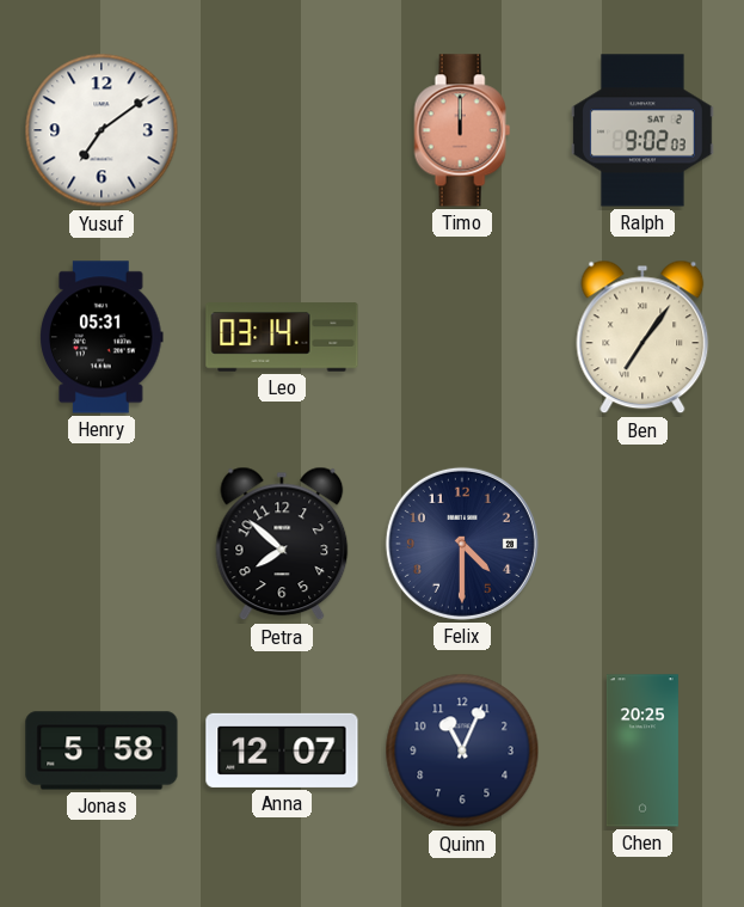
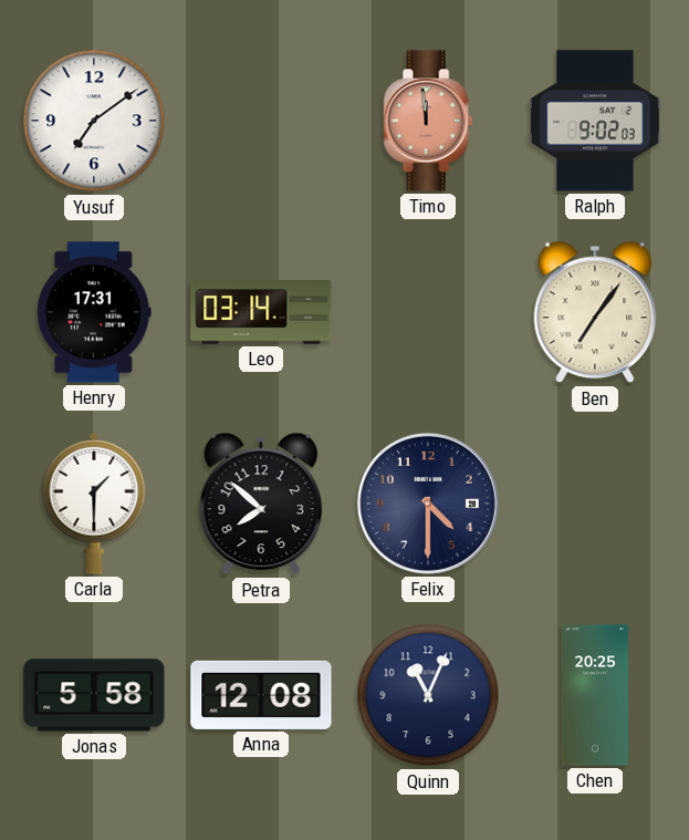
Timo: 12:00 -> 11:59
Henry: 05:31 -> 17:31
Carla: none -> 1:30
Anna: 12:07 -> 12:08
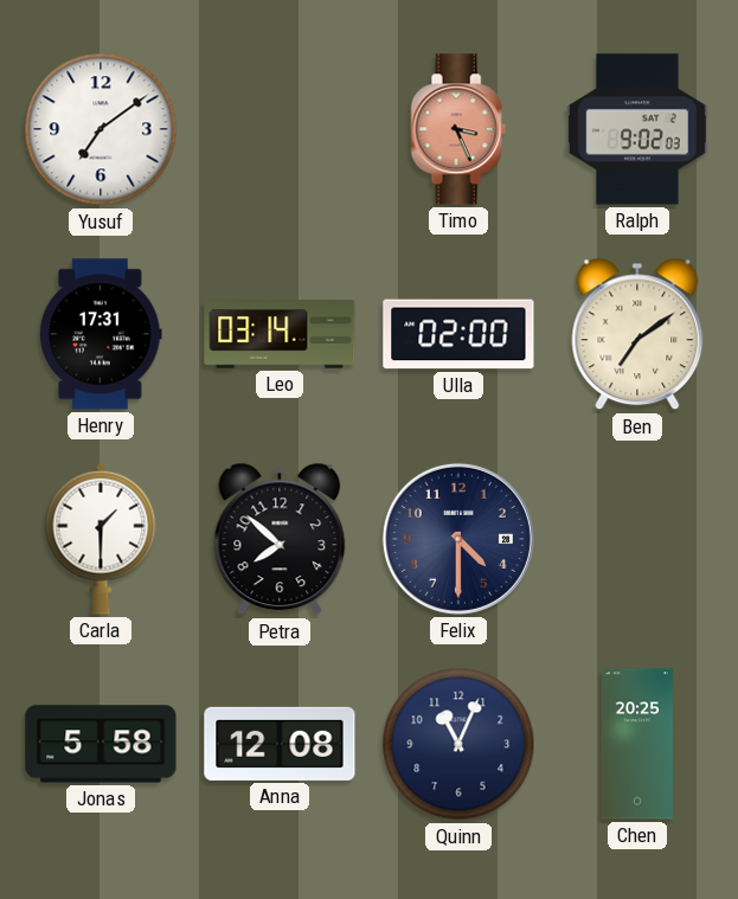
Timo: 11:59 -> 3:26
Ulla: none -> 02:00
Ben: 7:06 -> 7:09
